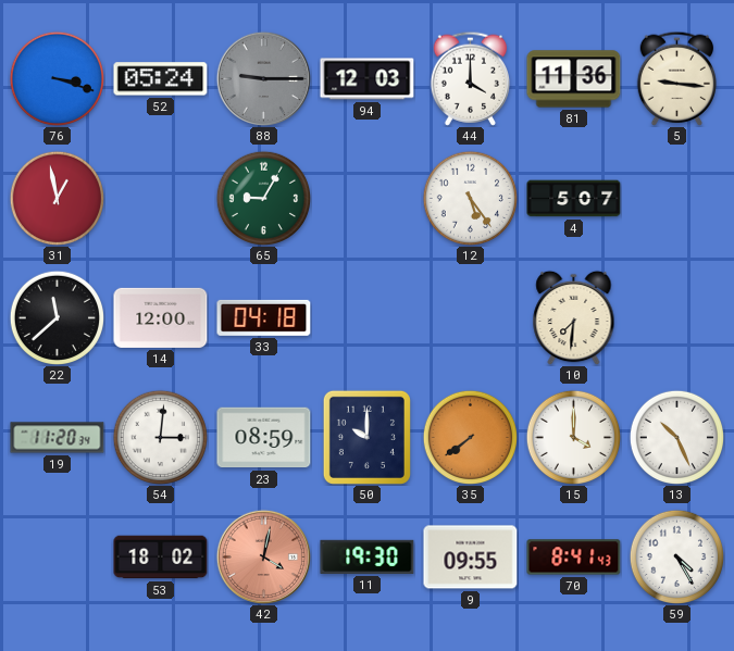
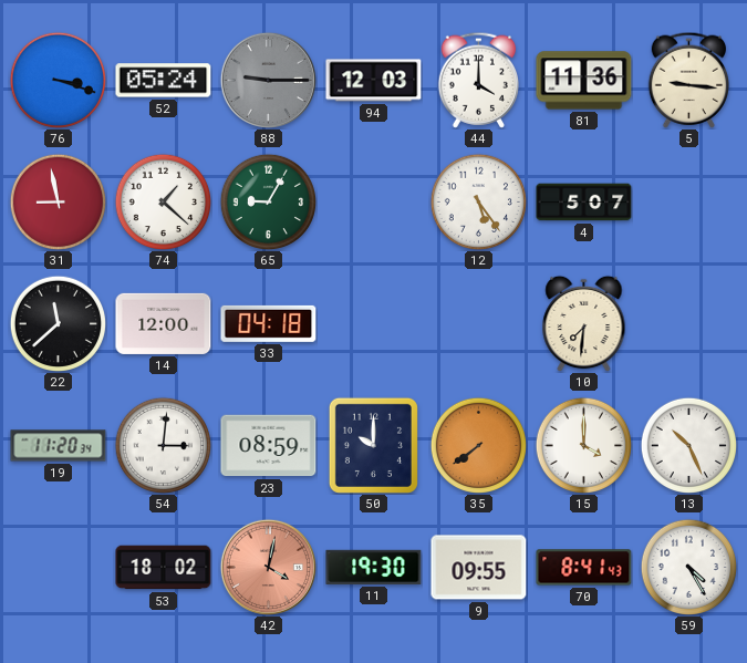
31: 12:58 -> 8:58
74: none -> 1:22
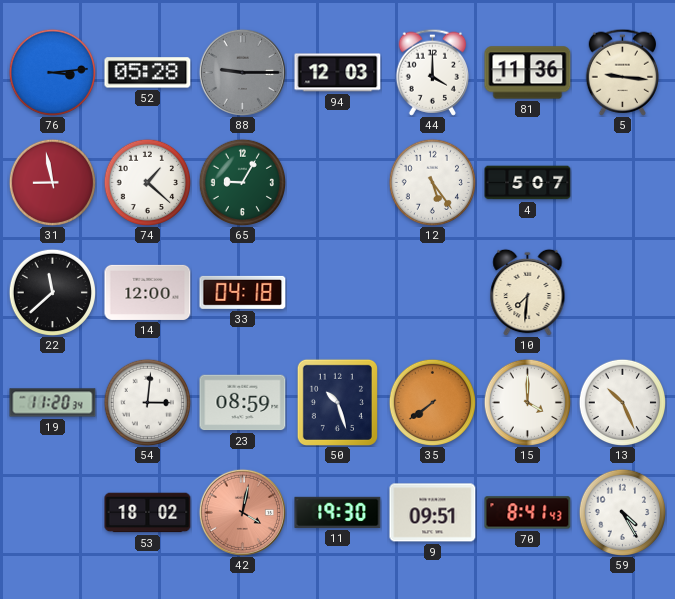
76: 3:18 -> 3:14
52: 05:24 -> 05:28
50: 10:00 -> 10:27
9: 09:55 -> 09:51
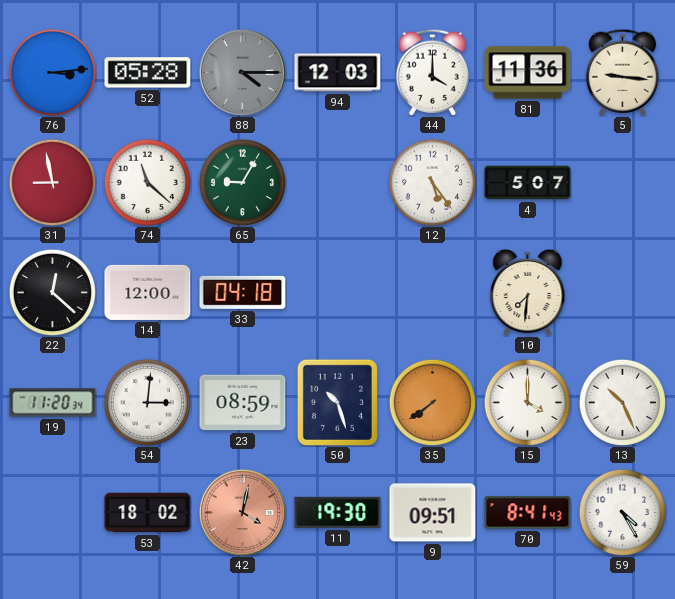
88: 9:15 -> 4:15
74: 1:22 -> 11:22
22: 11:38 -> 12:22
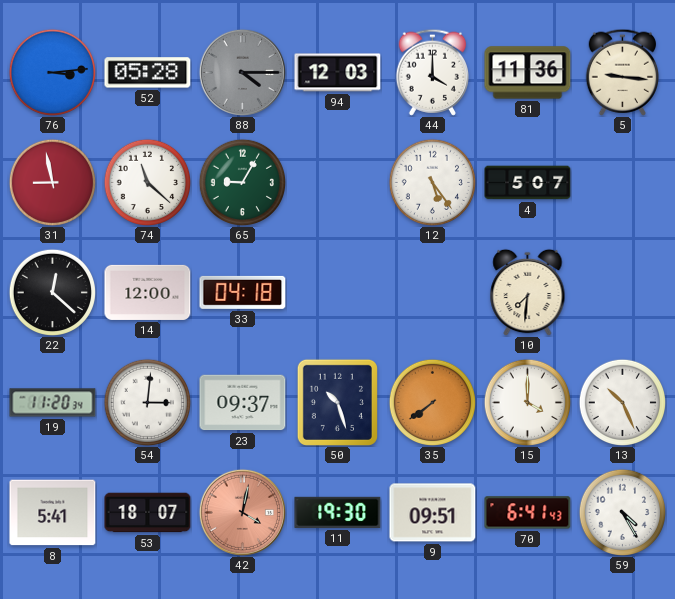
23: 08:59 -> 09:37
8: none -> 5:41
53: 18:02 -> 18:07
70: 8:41 -> 6:41
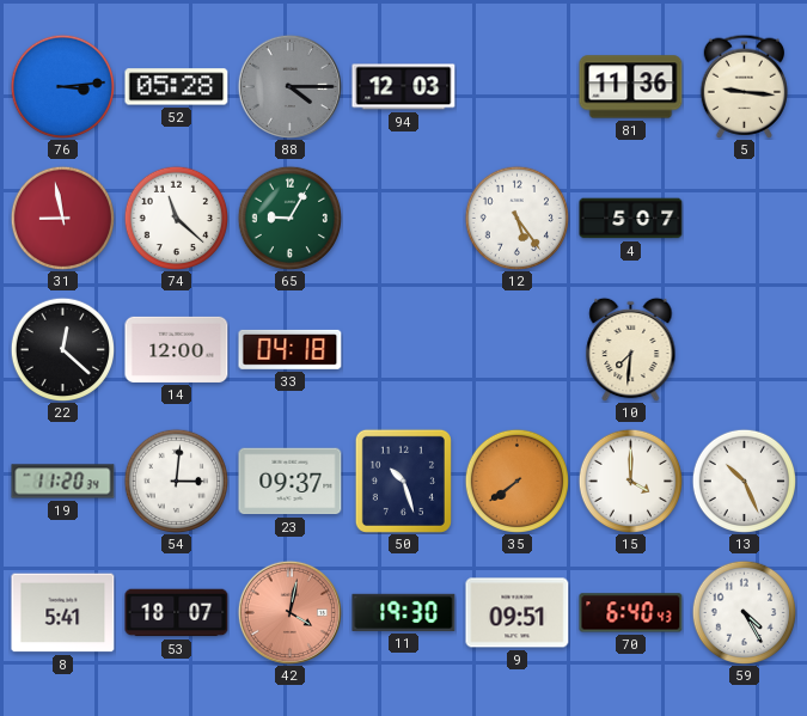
44: 4:00 -> none
70: 6:41 -> 6:40
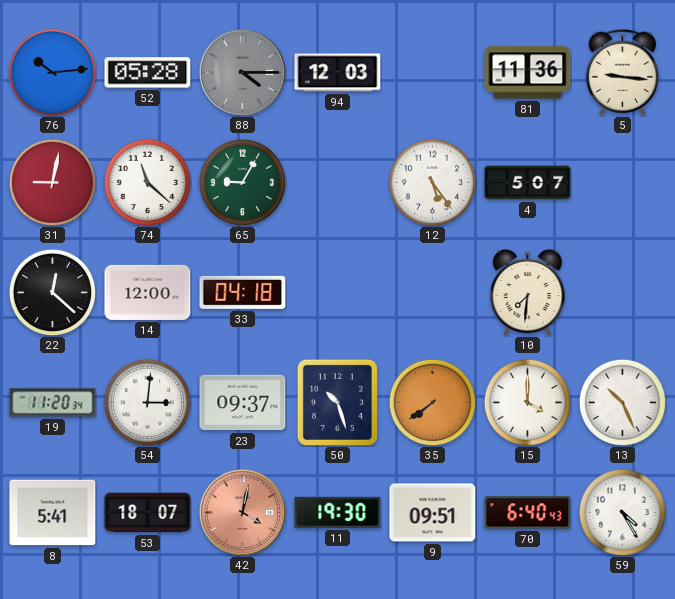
76: 3:14 -> 10:14
31: 8:58 -> 9:02
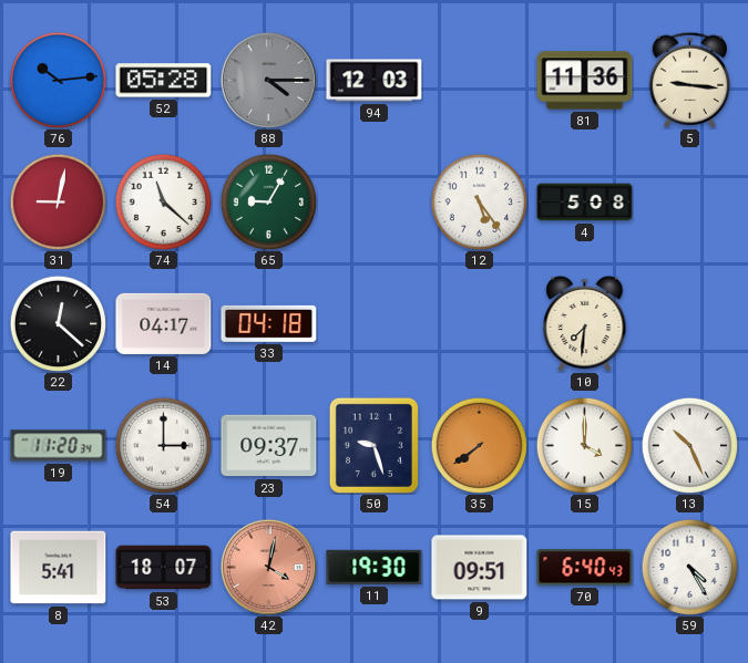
4: 5:07 -> 5:08
14: 12:00 -> 04:17
54: 3:01 -> 3:00
50: 10:27 -> 9:27
